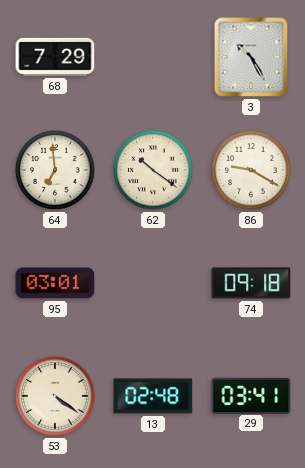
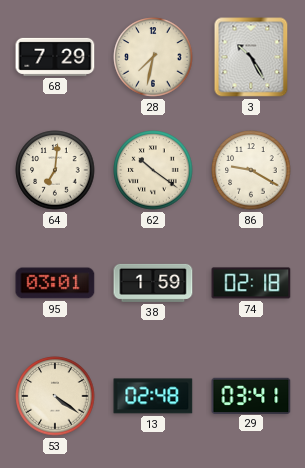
28: none -> 7:32
64: 6:59 -> 7:01
38: none -> 1:59
74: 09:18 -> 02:18
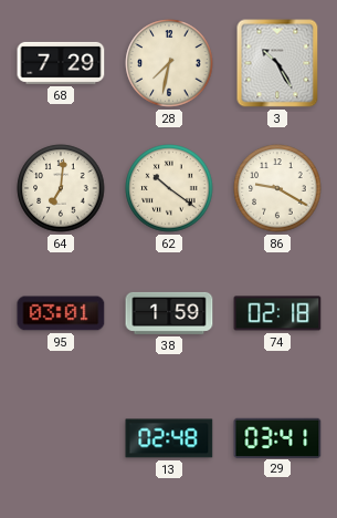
53: 4:21 -> none
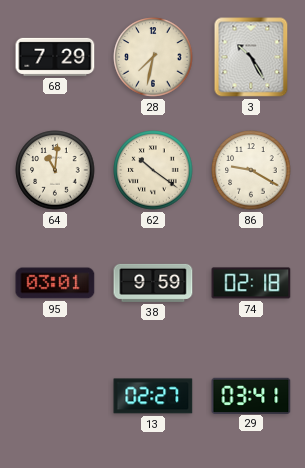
64: 7:01 -> 11:01
38: 1:59 -> 9:59
13: 02:48 -> 02:27
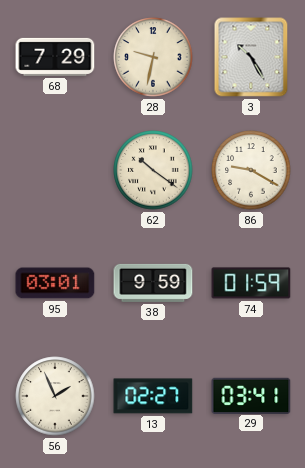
28: 7:32 -> 9:32
64: 11:01 -> none
74: 02:18 -> 01:59
56: none -> 1:56
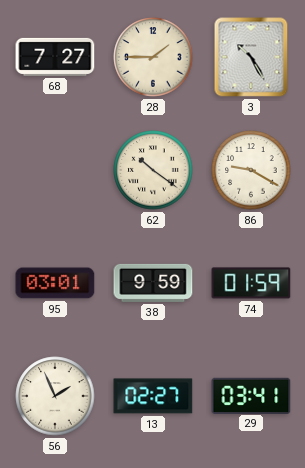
68: 7:29 -> 7:27
28: 9:32 -> 1:45
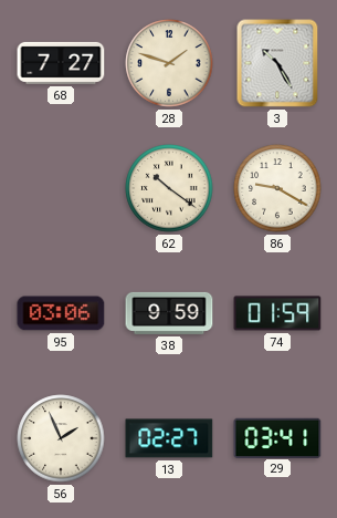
28: 1:45 -> 1:48
95: 03:01 -> 03:06
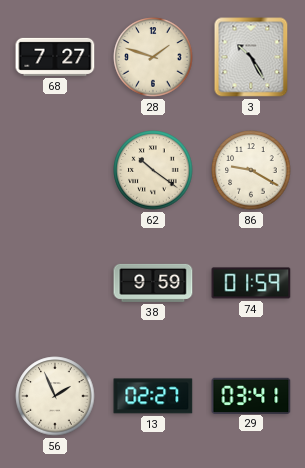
95: 03:06 -> none
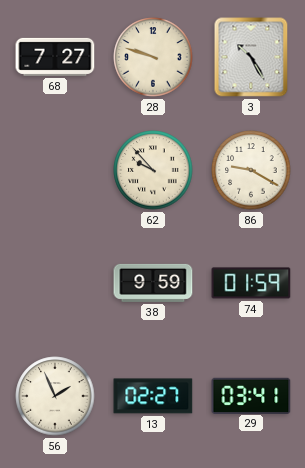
28: 1:48 -> 9:48
62: 10:21 -> 9:53
